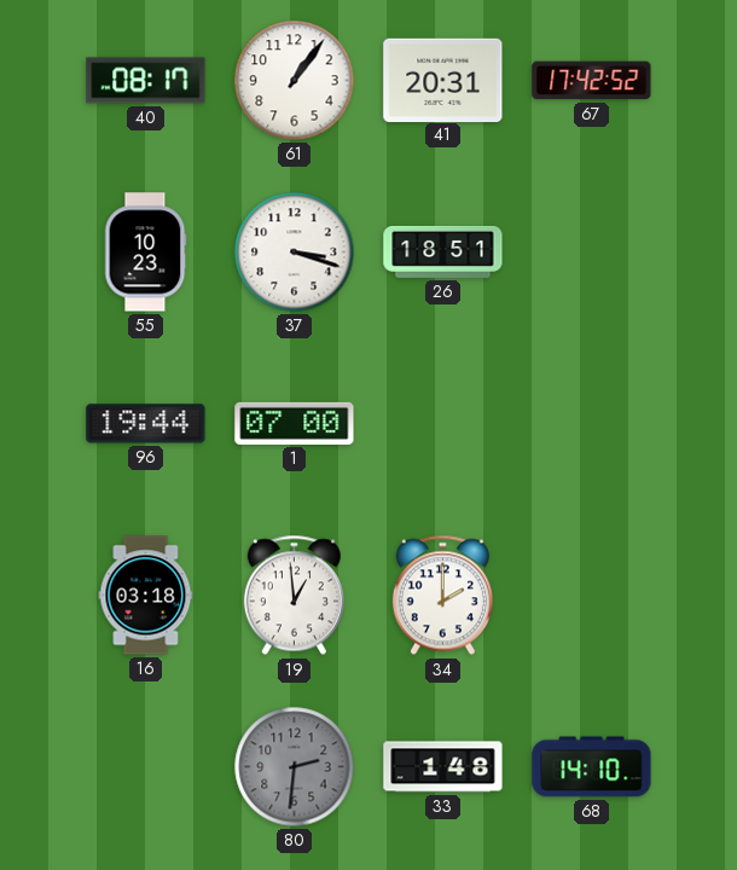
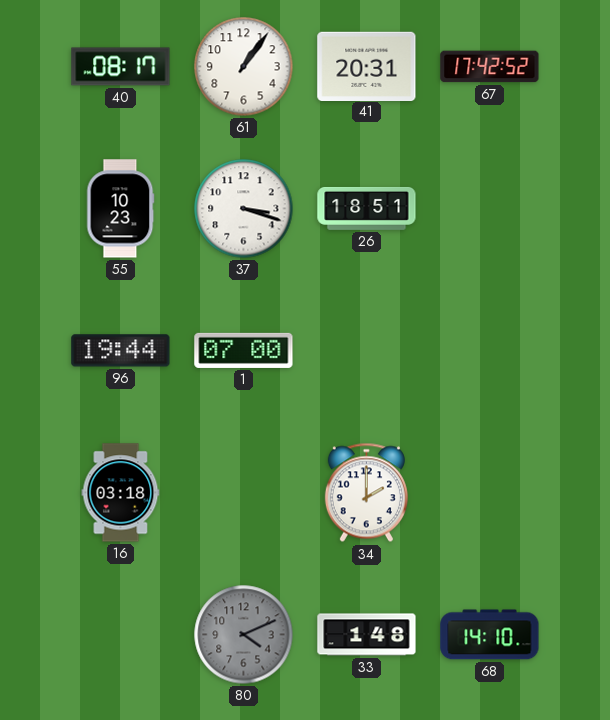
19: 12:59 -> none
80: 2:31 -> 4:11
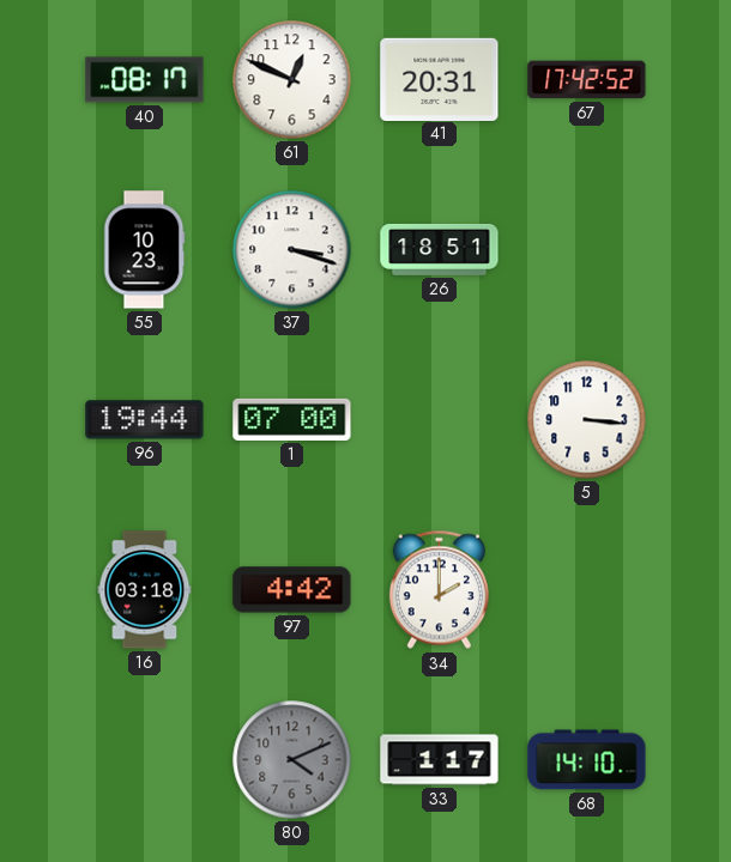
61: 1:06 -> 12:49
5: none -> 3:16
97: none -> 4:42
33: 1:48 -> 1:17
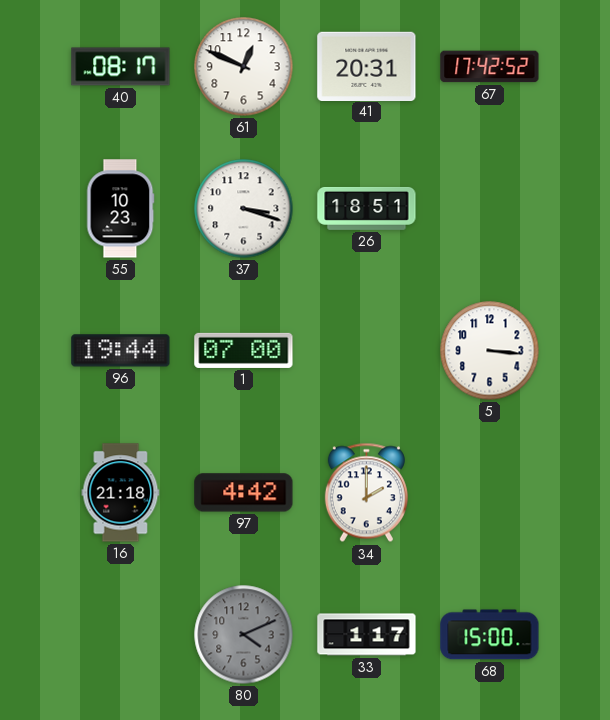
16: 03:18 -> 21:18
68: 14:10 -> 15:00
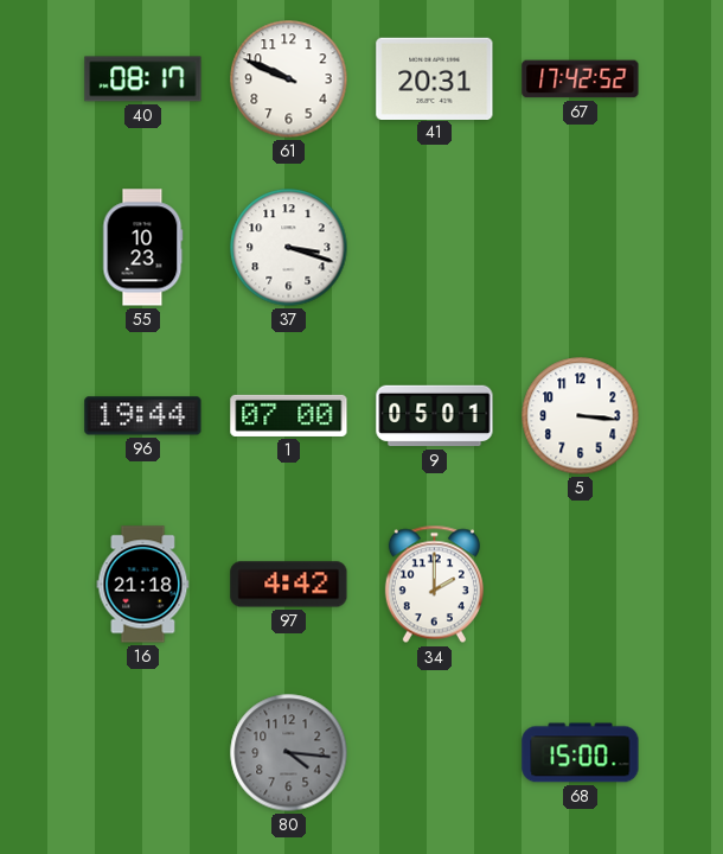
61: 12:49 -> 9:49
26: 18:51 -> none
9: none -> 05:01
80: 4:11 -> 4:16
33: 1:17 -> none
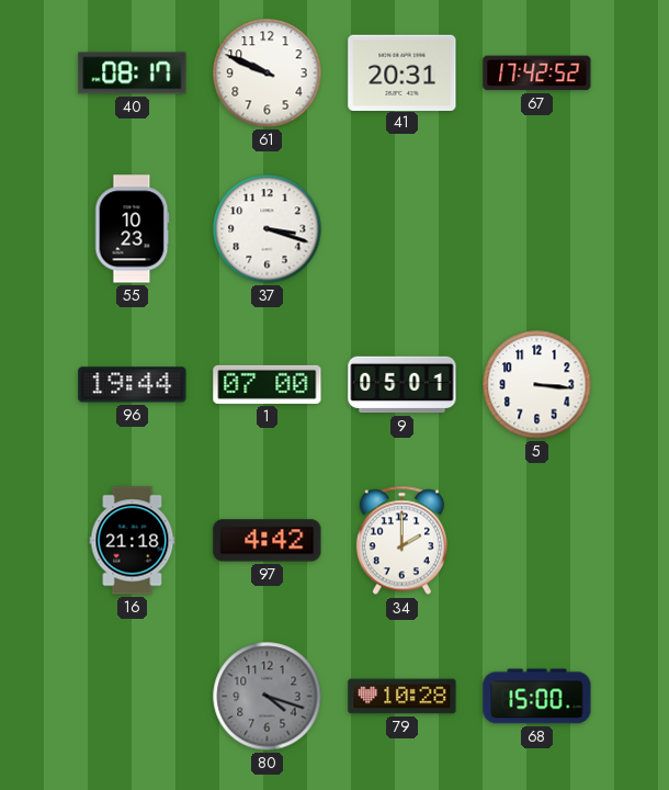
80: 4:16 -> 4:18
79: none -> 10:28
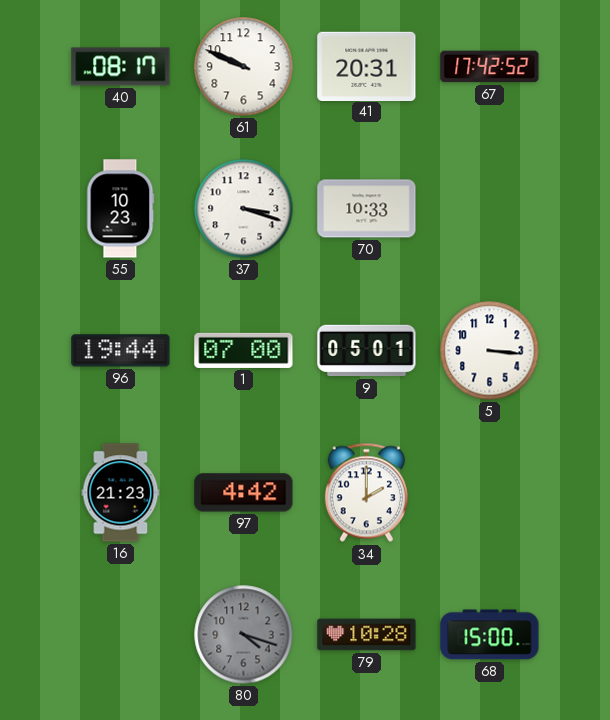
70: none -> 10:33
16: 21:18 -> 21:23
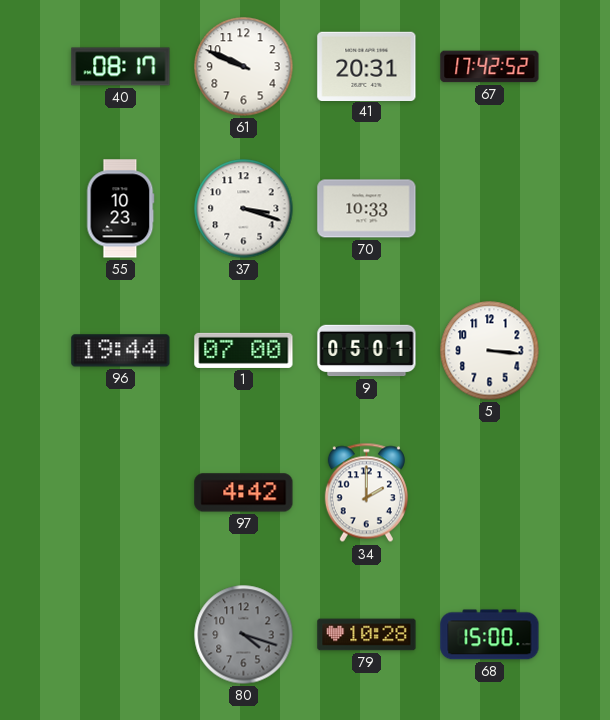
16: 21:23 -> none
